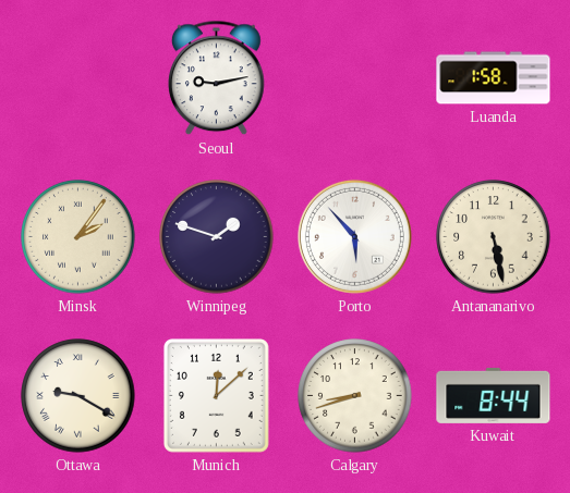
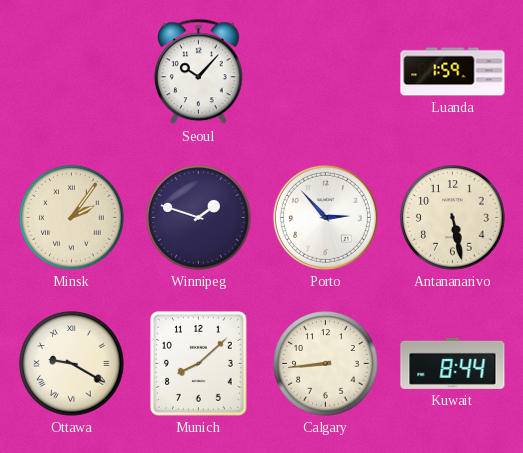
Seoul: 9:13 -> 10:07
Luanda: 1:58 -> 1:59
Porto: 5:53 -> 2:53
Munich: 12:08 -> 8:08
Calgary: 8:42 -> 8:44
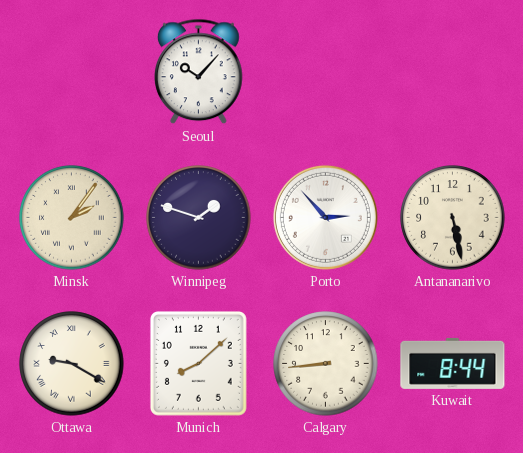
Luanda: 1:59 -> none
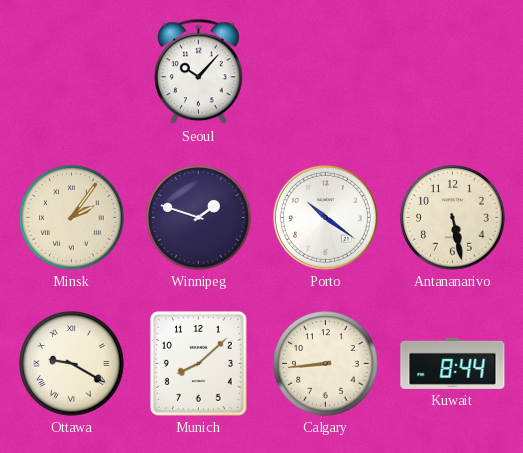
Porto: 2:53 -> 10:21
